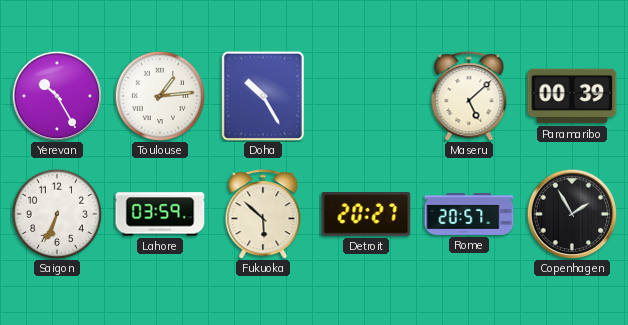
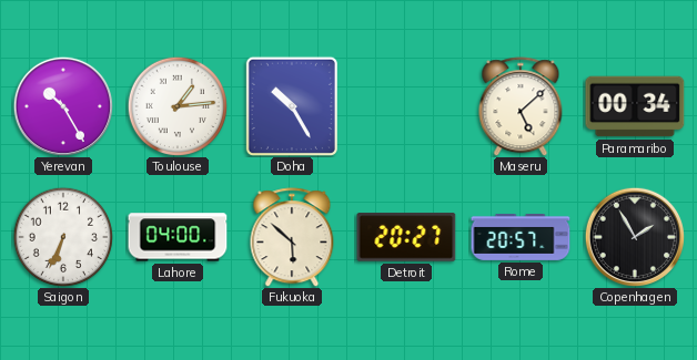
Paramaribo: 00:39 -> 00:34
Lahore: 03:59 -> 04:00
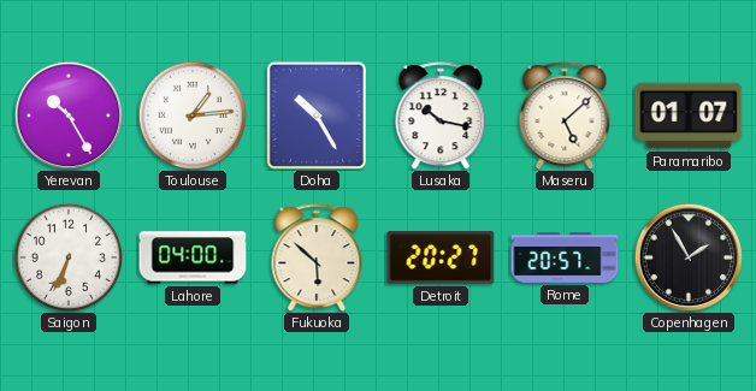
Lusaka: none -> 10:17
Paramaribo: 00:34 -> 01:07
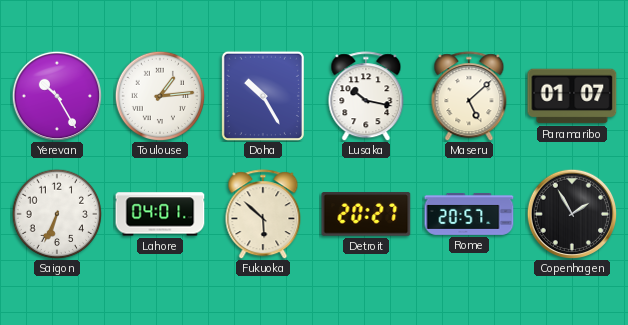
Lahore: 04:00 -> 04:01
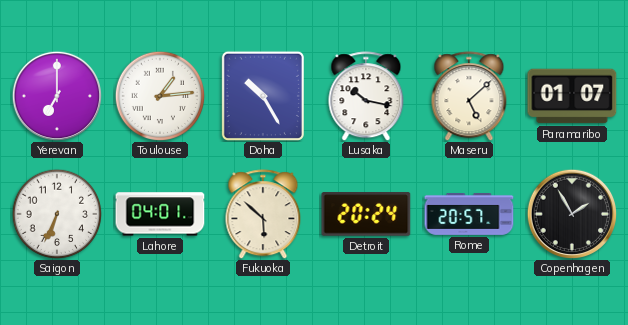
Yerevan: 10:25 -> 7:00
Detroit: 20:27 -> 20:24
